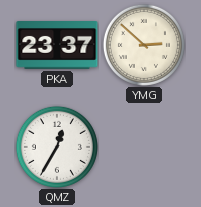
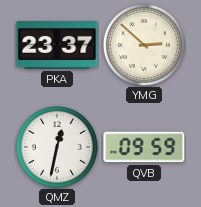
QMZ: 12:35 -> 12:32
QVB: none -> 09:59
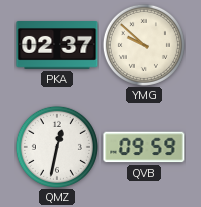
PKA: 23:37 -> 02:37
YMG: 2:52 -> 9:52
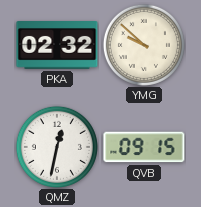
PKA: 02:37 -> 02:32
QVB: 09:59 -> 09:15
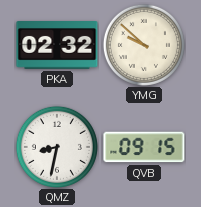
QMZ: 12:32 -> 8:32
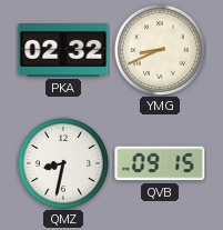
YMG: 9:52 -> 8:41
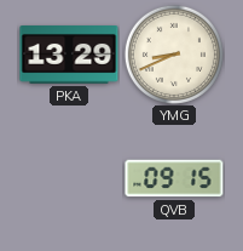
PKA: 02:32 -> 13:29
QMZ: 8:32 -> none
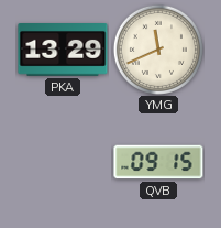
YMG: 8:41 -> 11:41
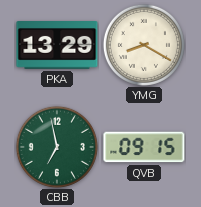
YMG: 11:41 -> 8:20
CBB: none -> 6:58
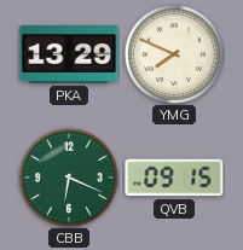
YMG: 8:20 -> 7:49
CBB: 6:58 -> 6:19
